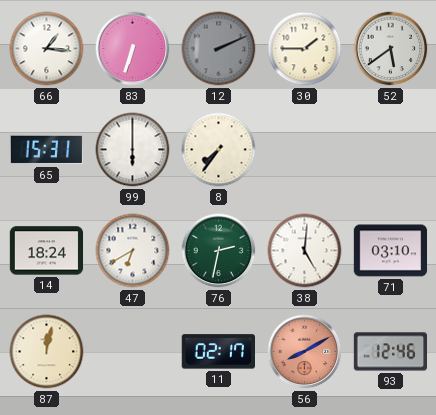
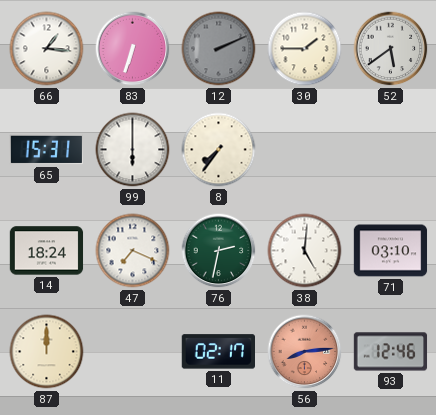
47: 6:40 -> 7:19
87: 12:02 -> 12:00
56: 8:10 -> 8:14
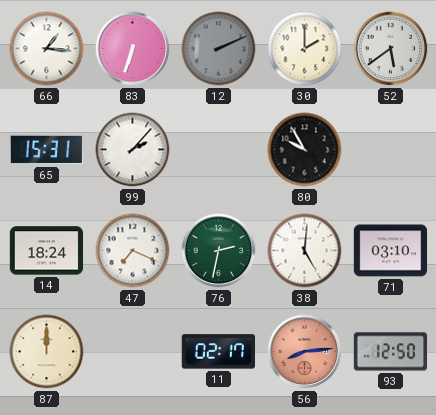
30: 1:45 -> 2:00
99: 6:00 -> 2:07
8: 7:36 -> none
80: none -> 9:55
93: 12:46 -> 12:50
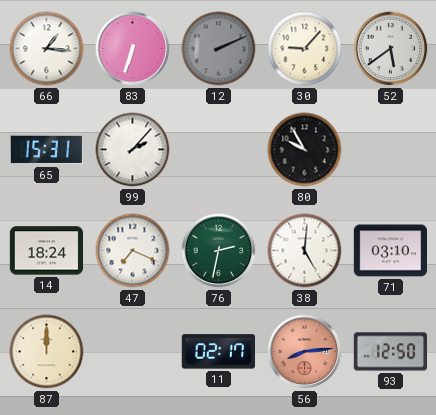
30: 2:00 -> 9:07
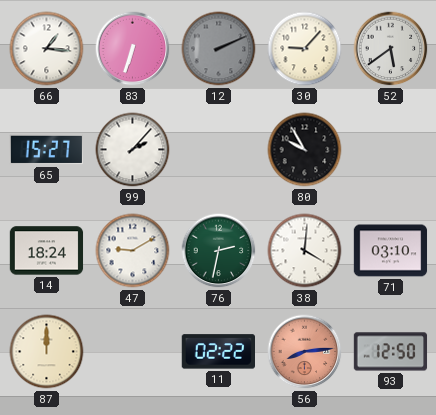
65: 15:31 -> 15:27
47: 7:19 -> 9:10
38: 5:01 -> 4:01
11: 02:17 -> 02:22
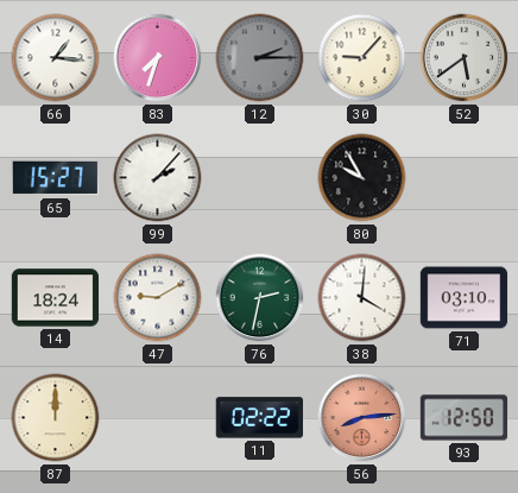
83: 6:33 -> 7:33
12: 2:11 -> 2:15
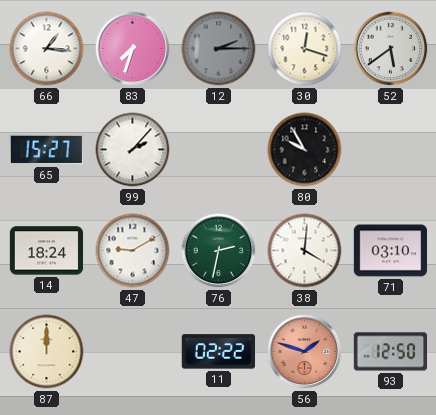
30: 9:07 -> 12:18
56: 8:14 -> 1:48
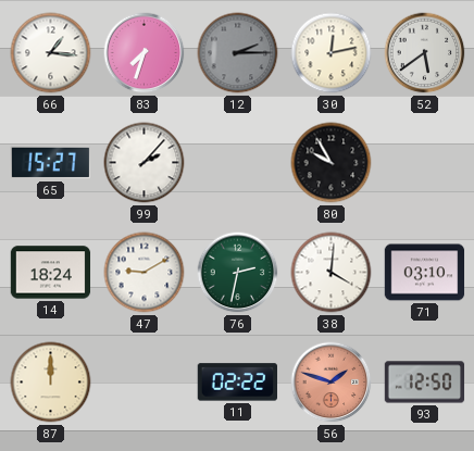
30: 12:18 -> 12:13
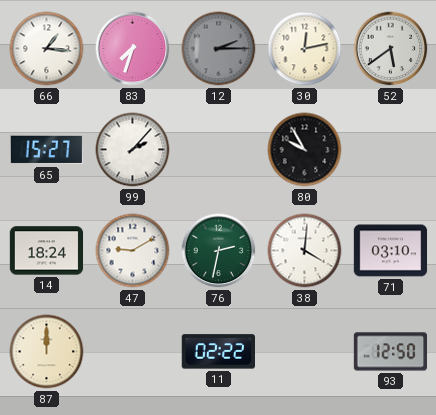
56: 1:48 -> none
